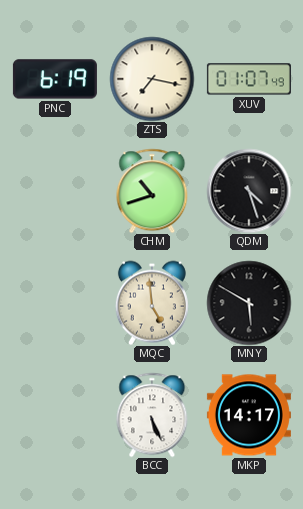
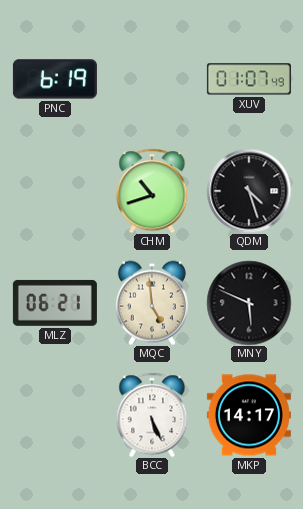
ZTS: 7:17 -> none
MLZ: none -> 06:21
MNY: 5:50 -> 5:49
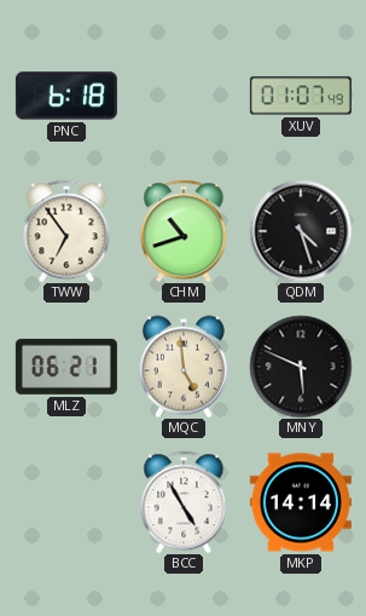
PNC: 6:19 -> 6:18
TWW: none -> 6:54
BCC: 5:26 -> 4:55
MKP: 14:17 -> 14:14
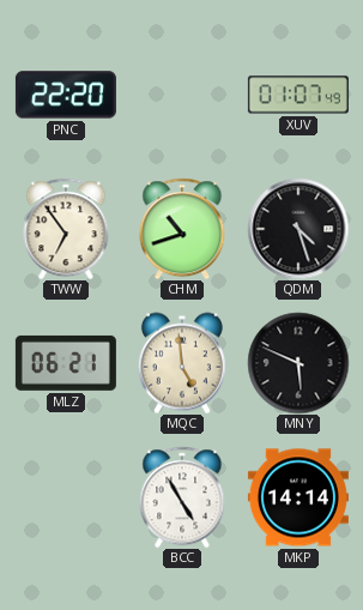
PNC: 6:18 -> 22:20
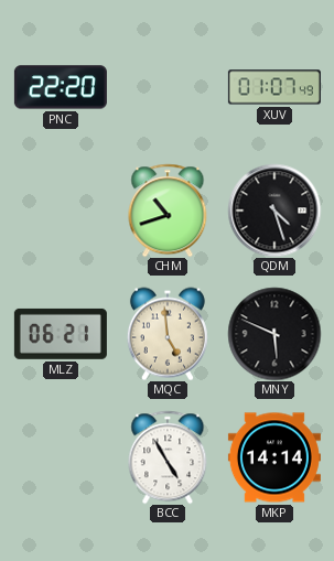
TWW: 6:54 -> none
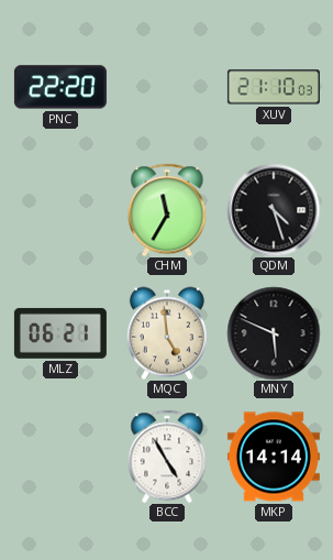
XUV: 01:07 -> 21:10
CHM: 10:42 -> 11:35
